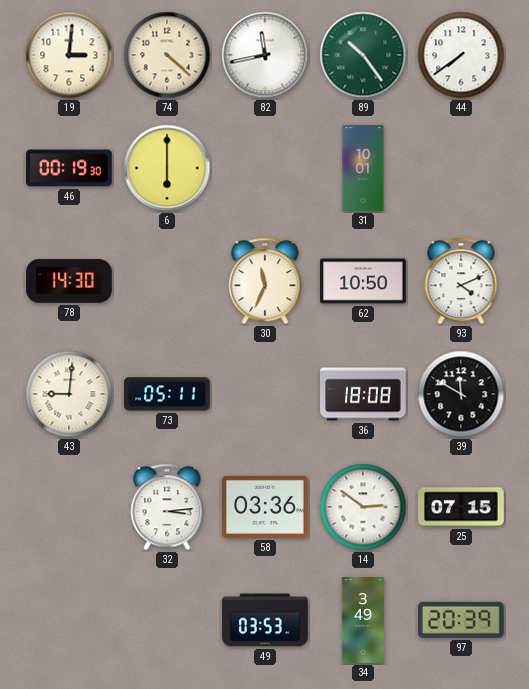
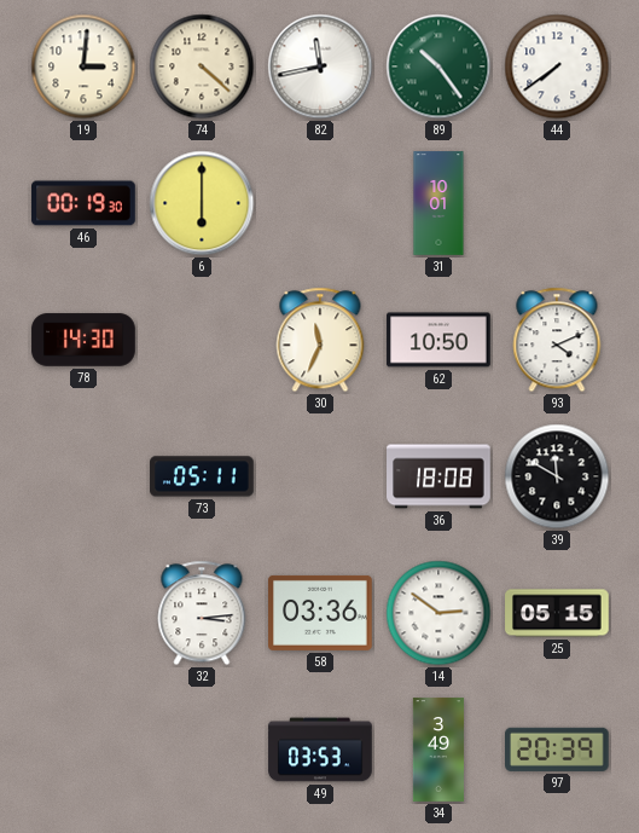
43: 9:01 -> none
25: 07:15 -> 05:15
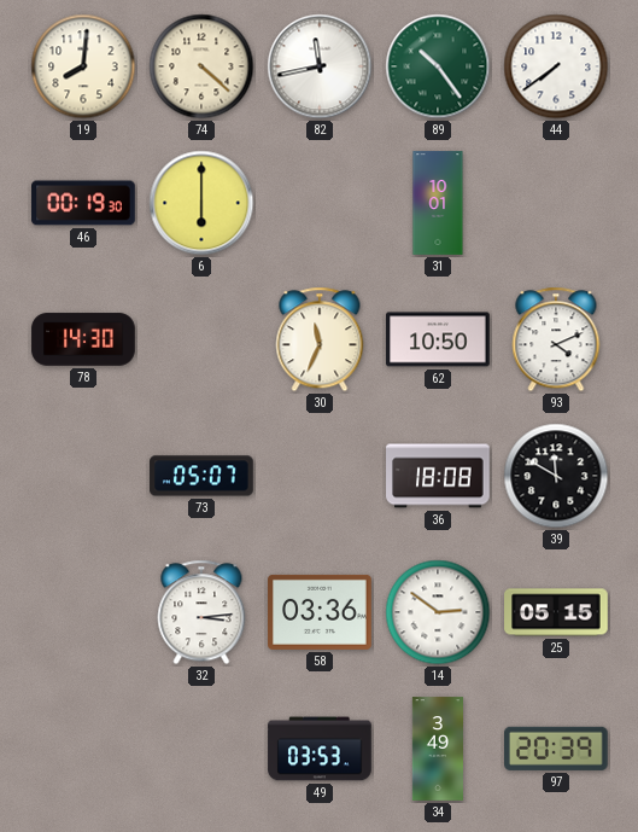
19: 3:01 -> 8:01
73: 05:11 -> 05:07
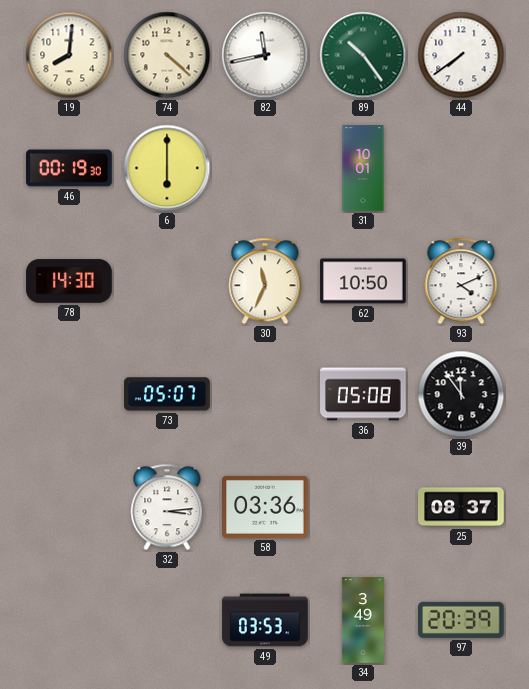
36: 18:08 -> 05:08
39: 11:50 -> 11:54
14: 2:51 -> none
25: 05:15 -> 08:37
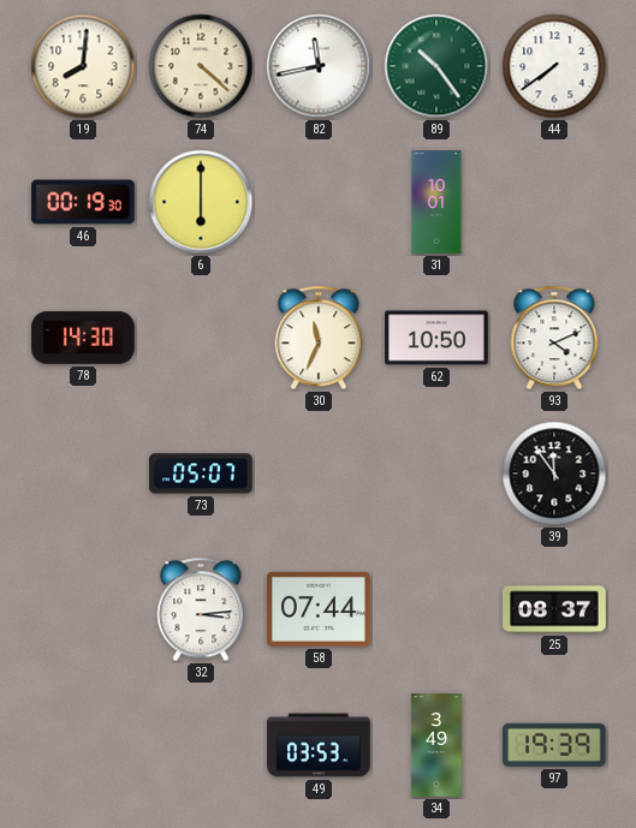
36: 05:08 -> none
58: 03:36 -> 07:44
97: 20:39 -> 19:39
